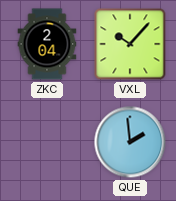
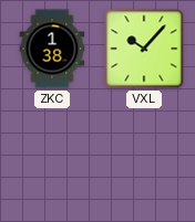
ZKC: 2:04 -> 1:38
QUE: 1:59 -> none
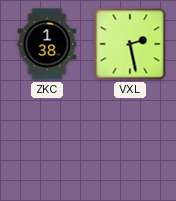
VXL: 10:07 -> 2:28
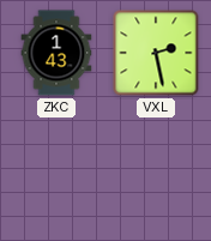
ZKC: 1:38 -> 1:43
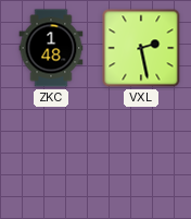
ZKC: 1:43 -> 1:48
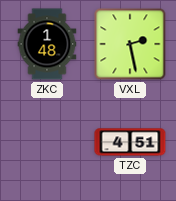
TZC: none -> 4:51
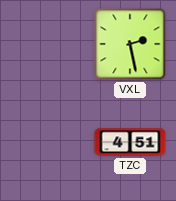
ZKC: 1:48 -> none
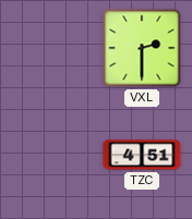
VXL: 2:28 -> 2:30
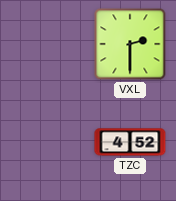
TZC: 4:51 -> 4:52
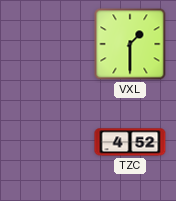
VXL: 2:30 -> 1:30
